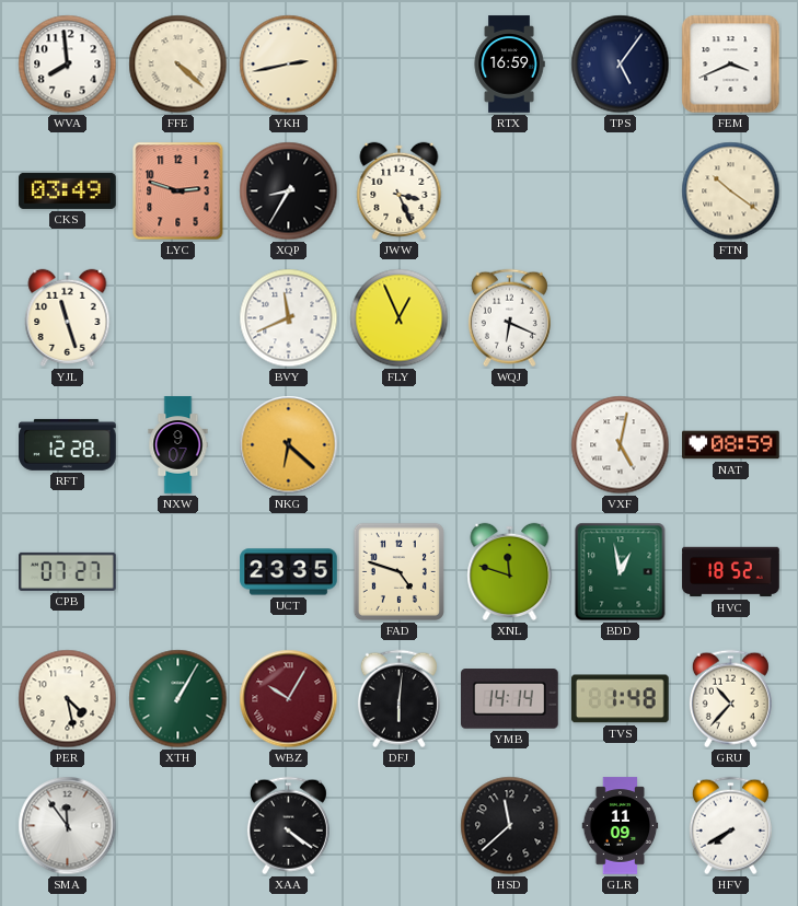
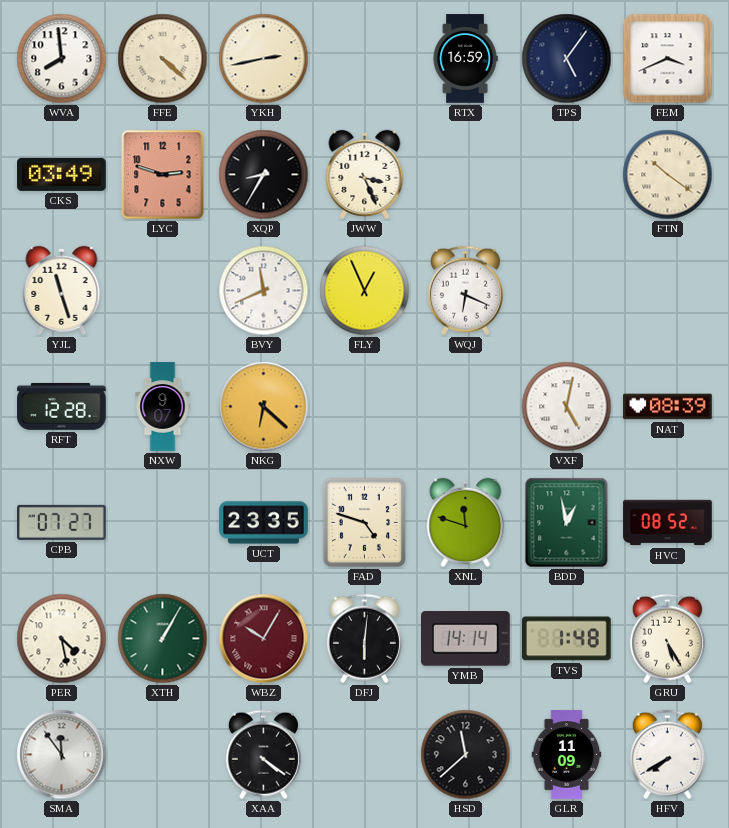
NAT: 08:59 -> 08:39
HVC: 18:52 -> 08:52
GRU: 10:37 -> 5:25
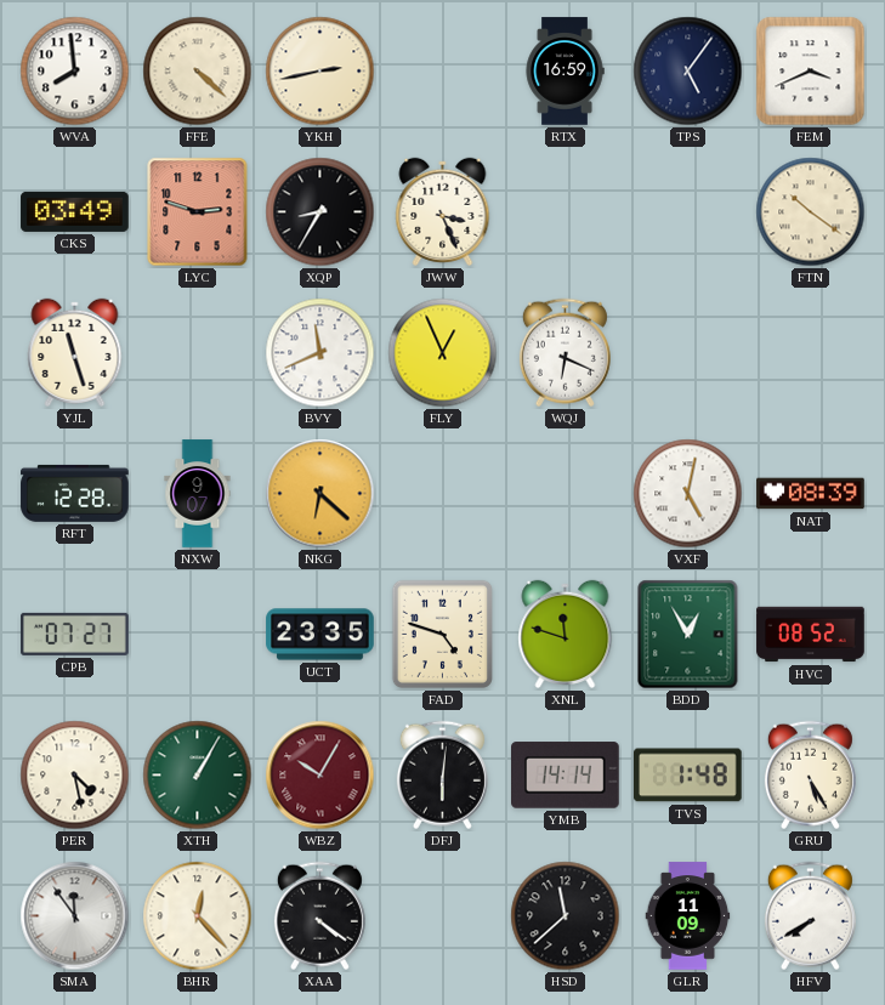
BDD: 12:58 -> 12:55
BHR: none -> 12:23
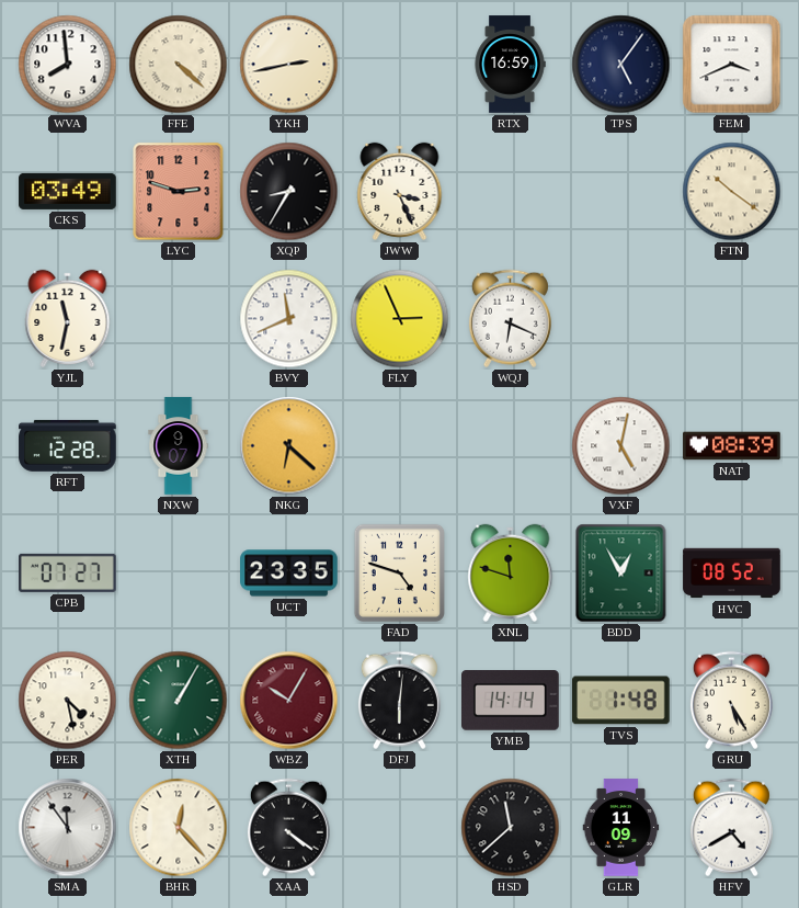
YJL: 11:27 -> 11:32
FLY: 12:56 -> 2:56
HFV: 7:40 -> 4:40
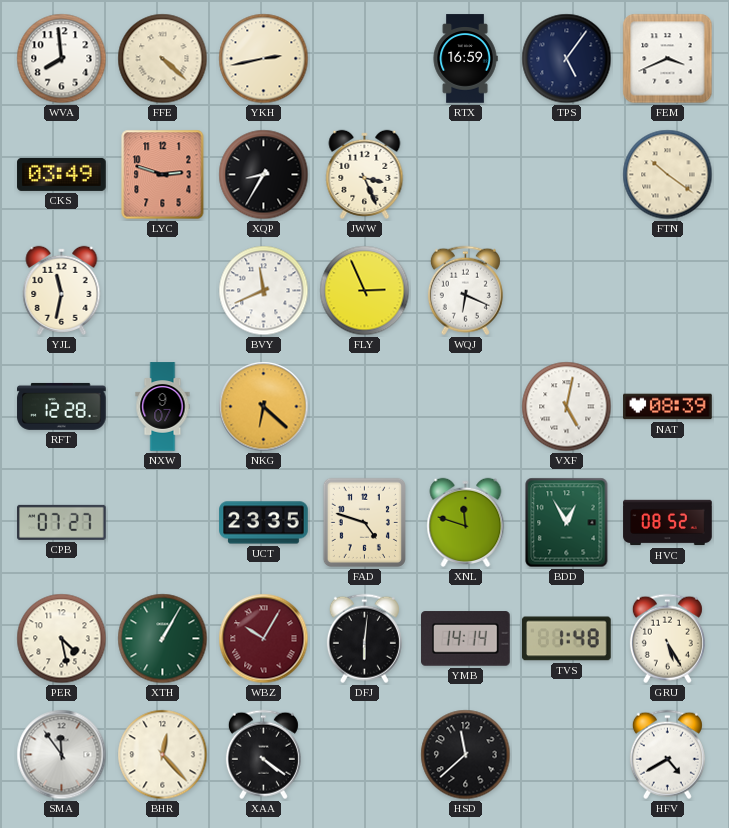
GLR: 11:09 -> none
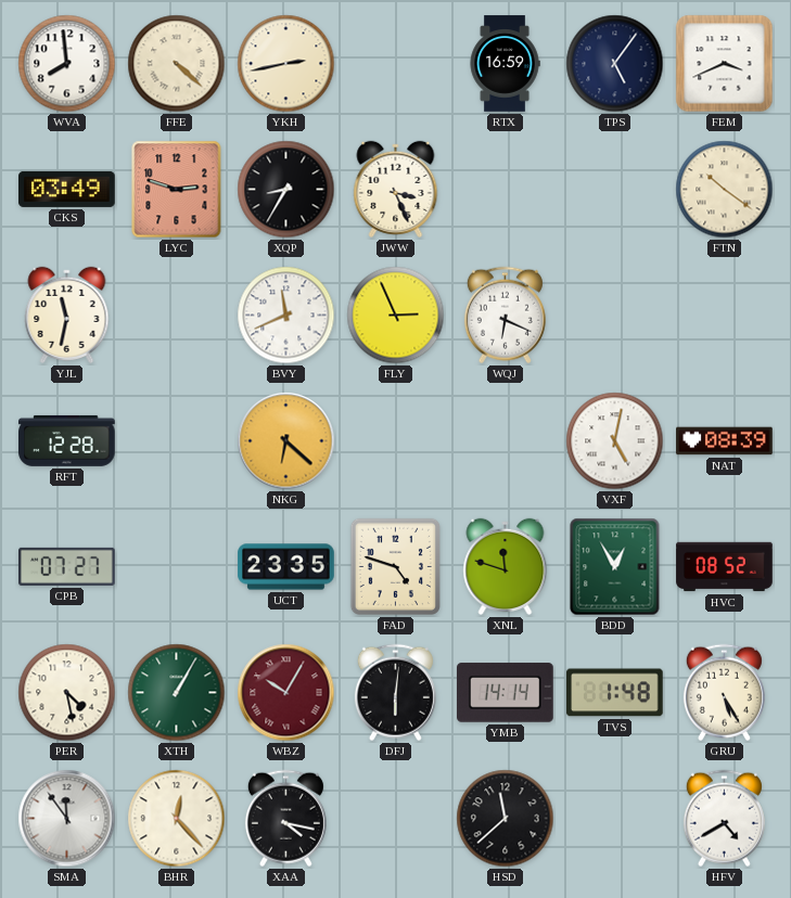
NXW: 9:07 -> none
XAA: 4:21 -> 4:17
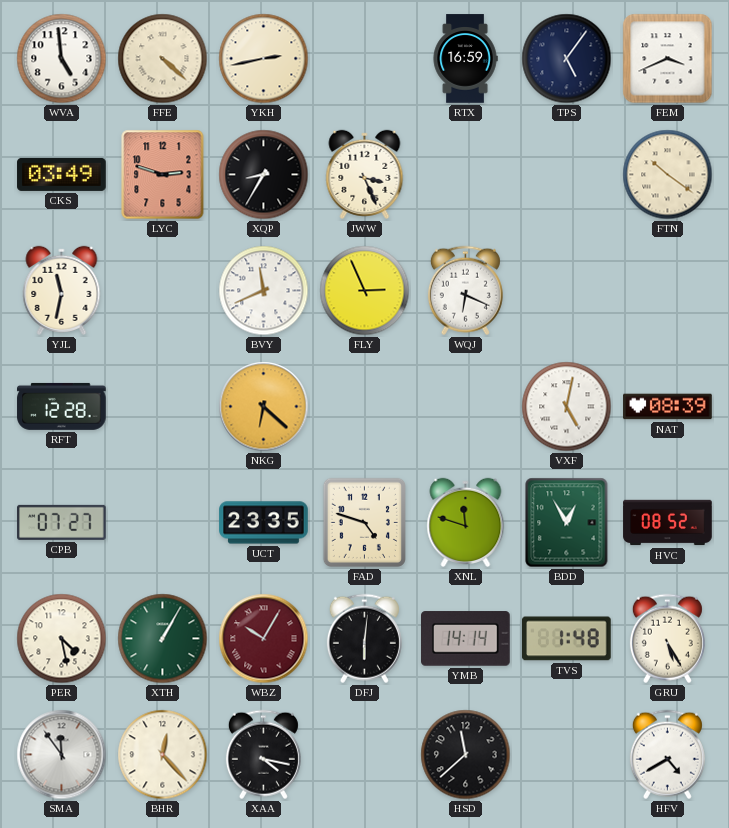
WVA: 7:59 -> 4:59
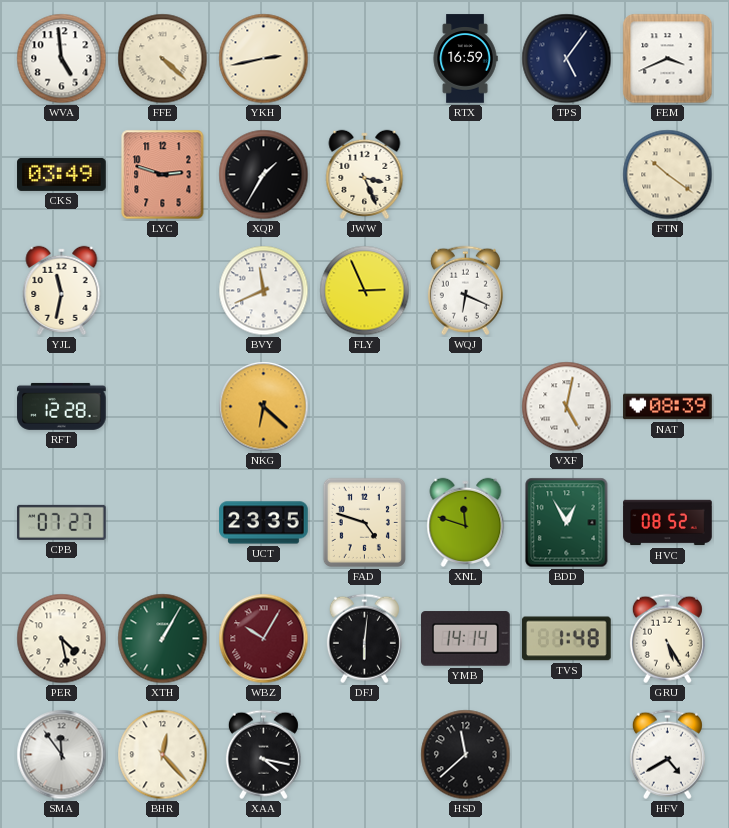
XQP: 8:35 -> 1:35
